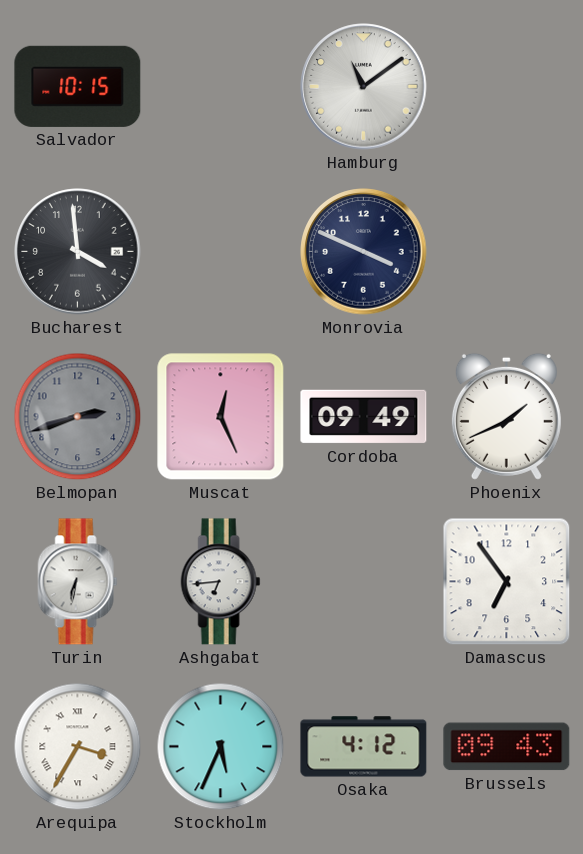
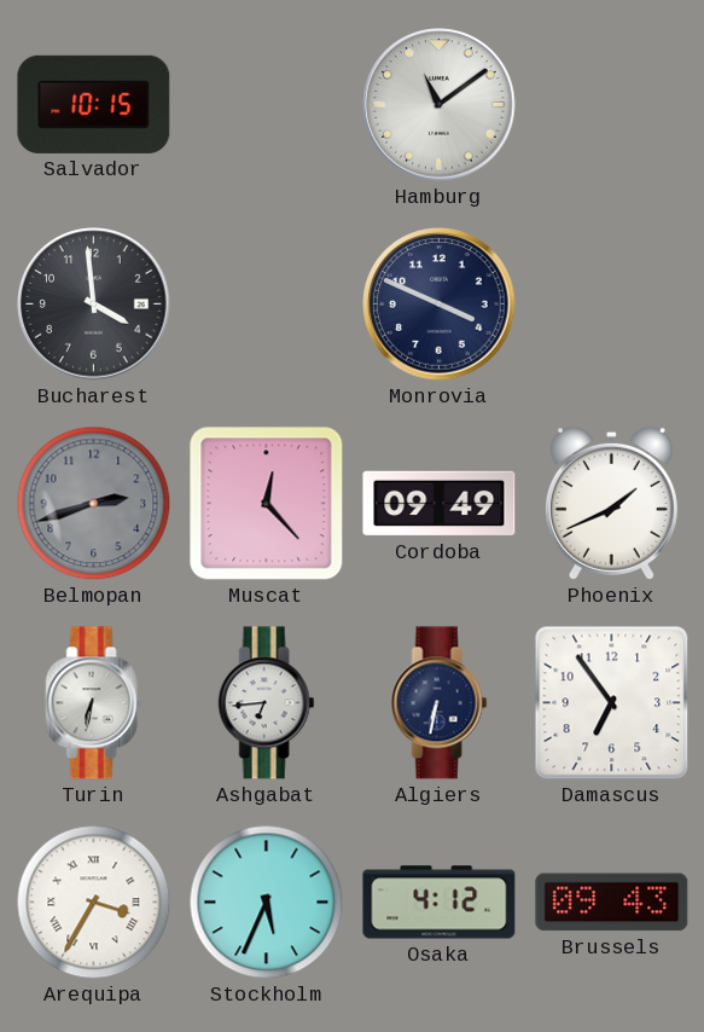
Muscat: 12:26 -> 12:23
Algiers: none -> 6:32
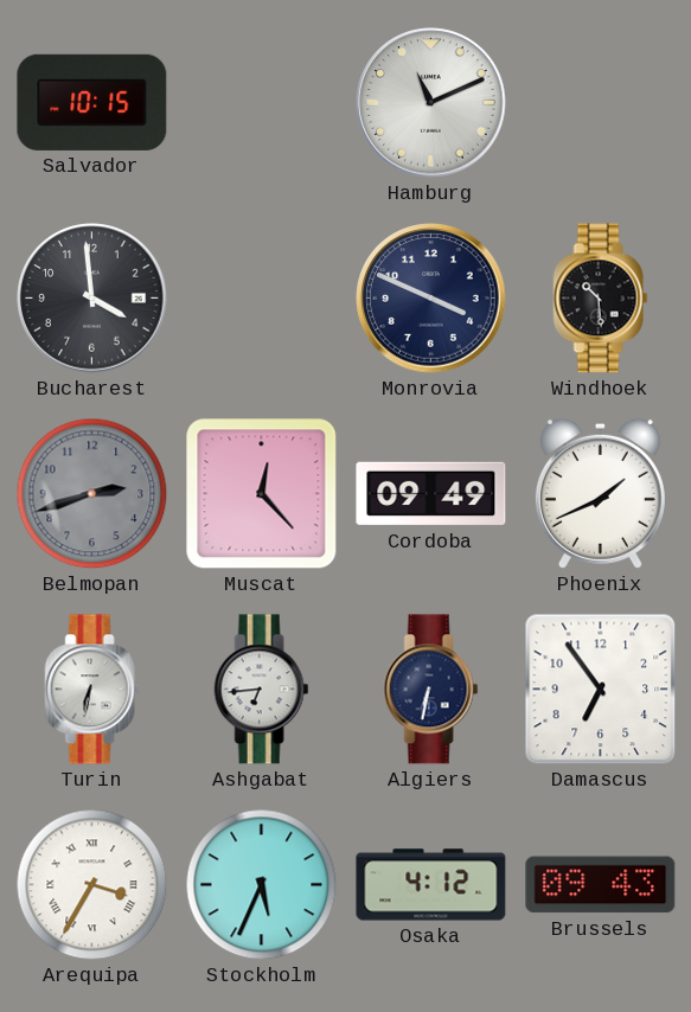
Hamburg: 11:09 -> 11:11
Windhoek: none -> 10:29
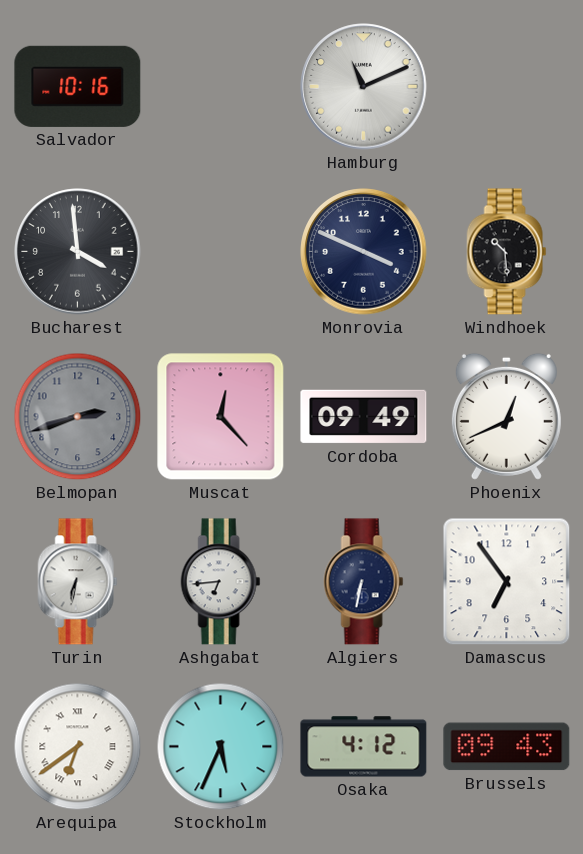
Salvador: 10:15 -> 10:16
Phoenix: 1:41 -> 12:41
Arequipa: 3:35 -> 6:39
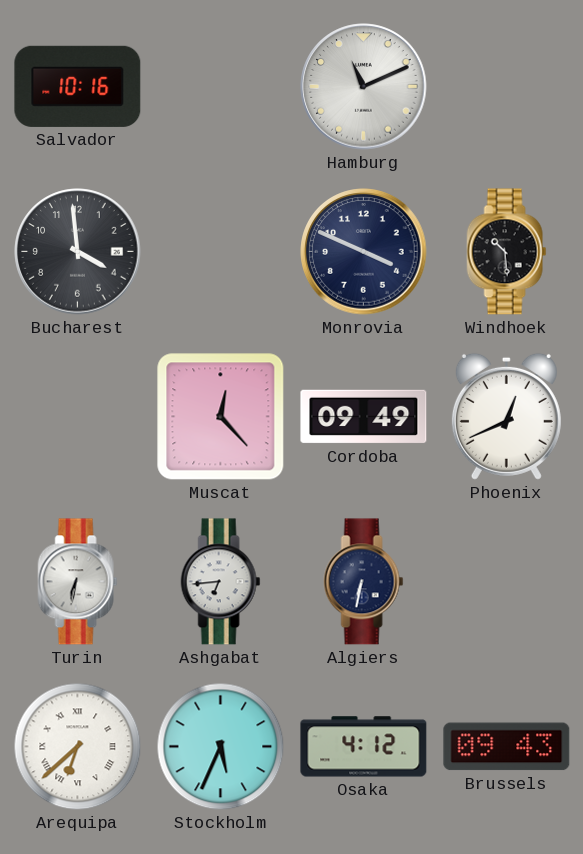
Belmopan: 2:42 -> none
Damascus: 6:54 -> none
Arequipa: 6:39 -> 6:38
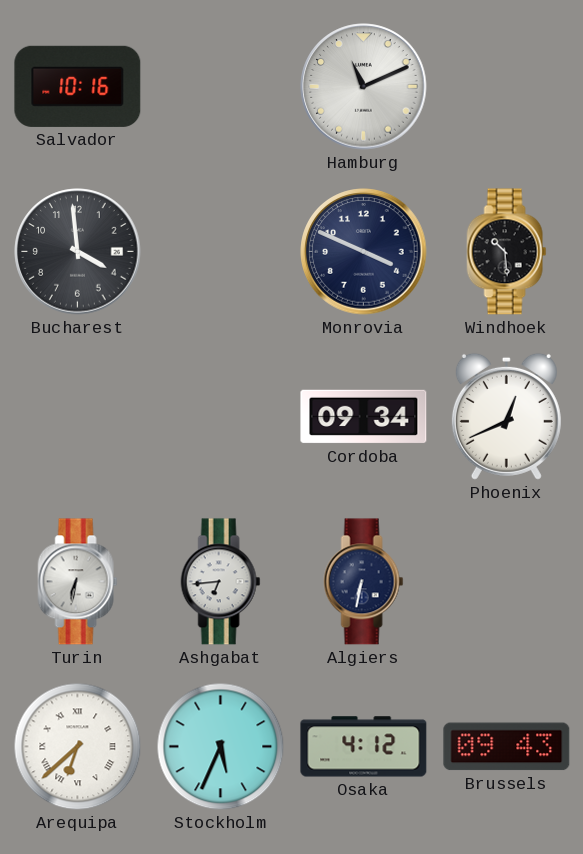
Muscat: 12:23 -> none
Cordoba: 09:49 -> 09:34
